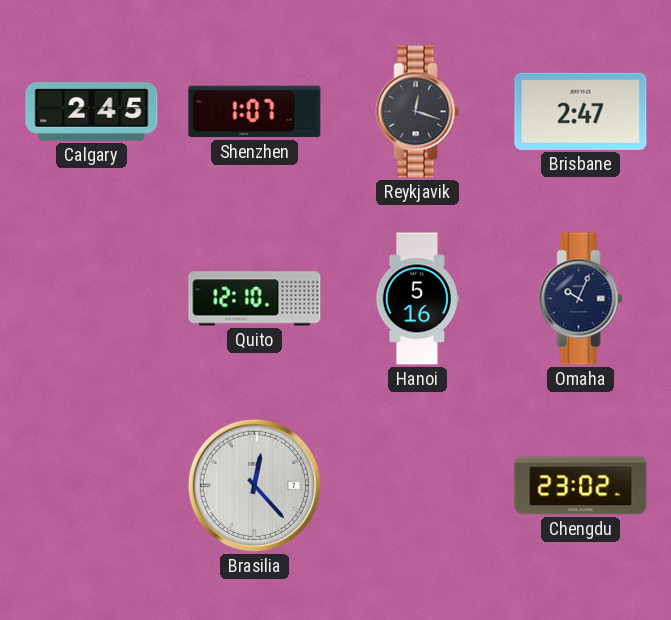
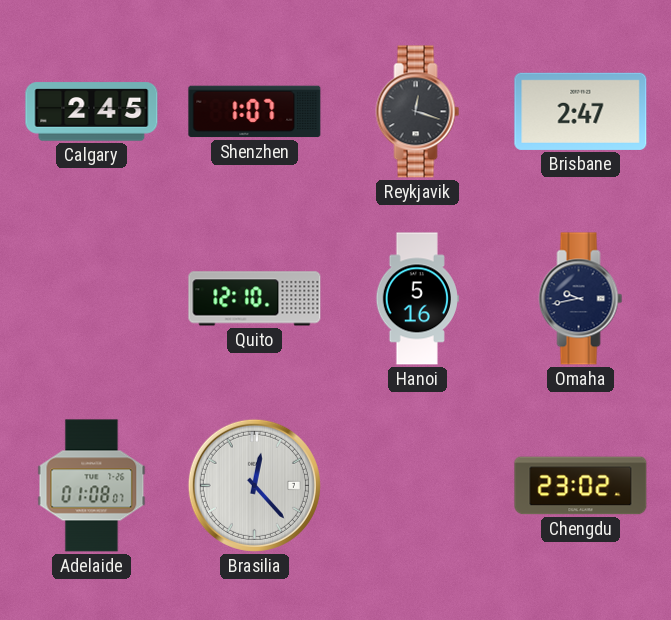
Omaha: 10:04 -> 9:43
Adelaide: none -> 01:08
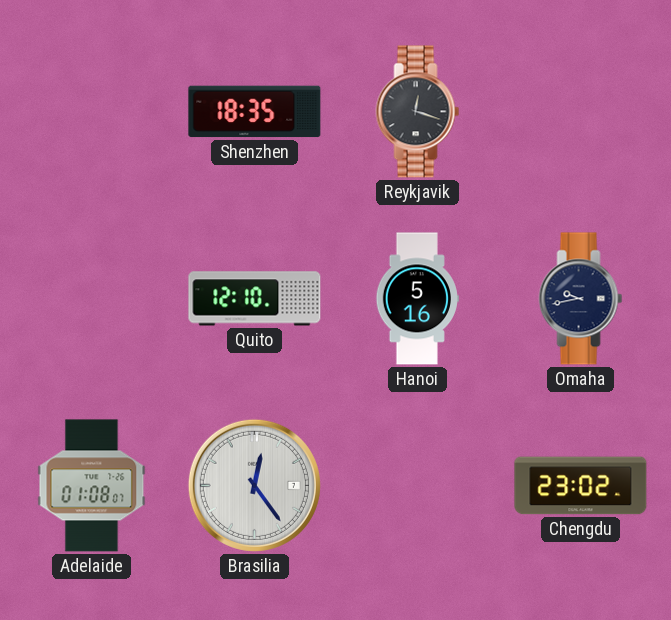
Calgary: 2:45 -> none
Shenzhen: 1:07 -> 18:35
Brisbane: 2:47 -> none
Brasilia: 12:23 -> 12:24
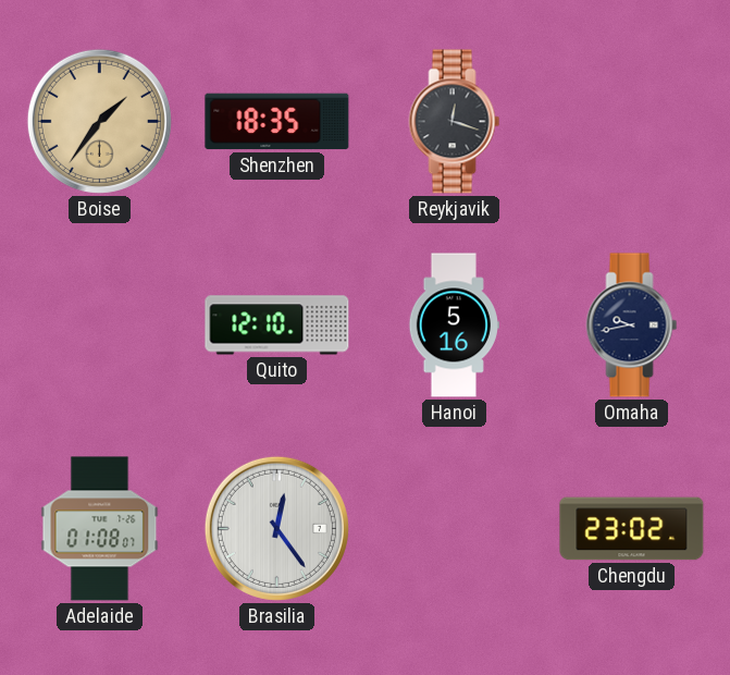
Boise: none -> 1:36
